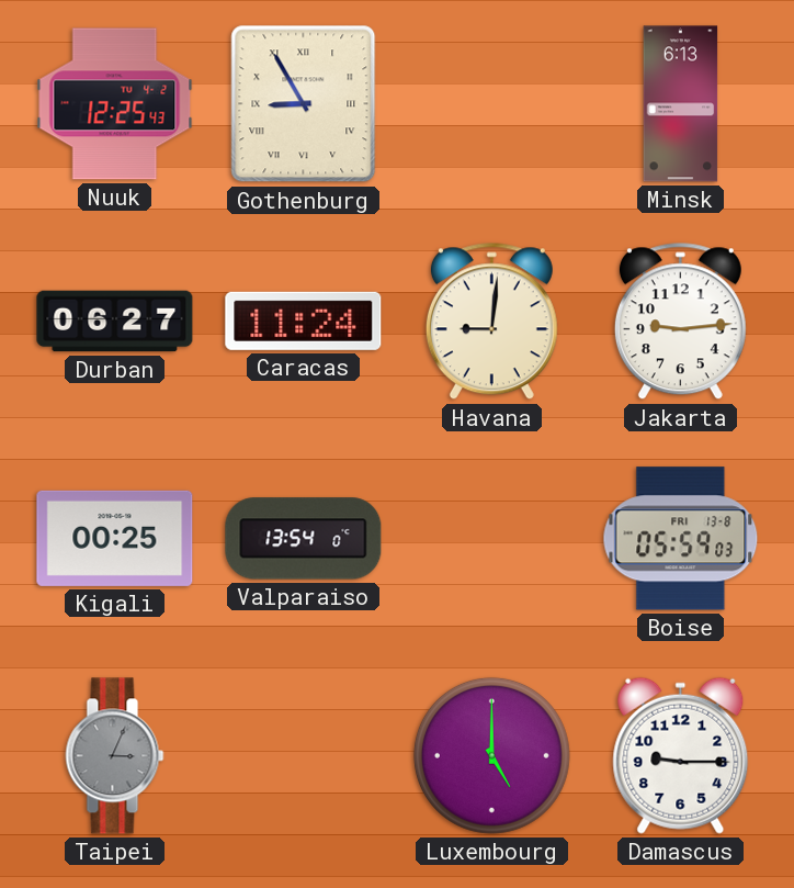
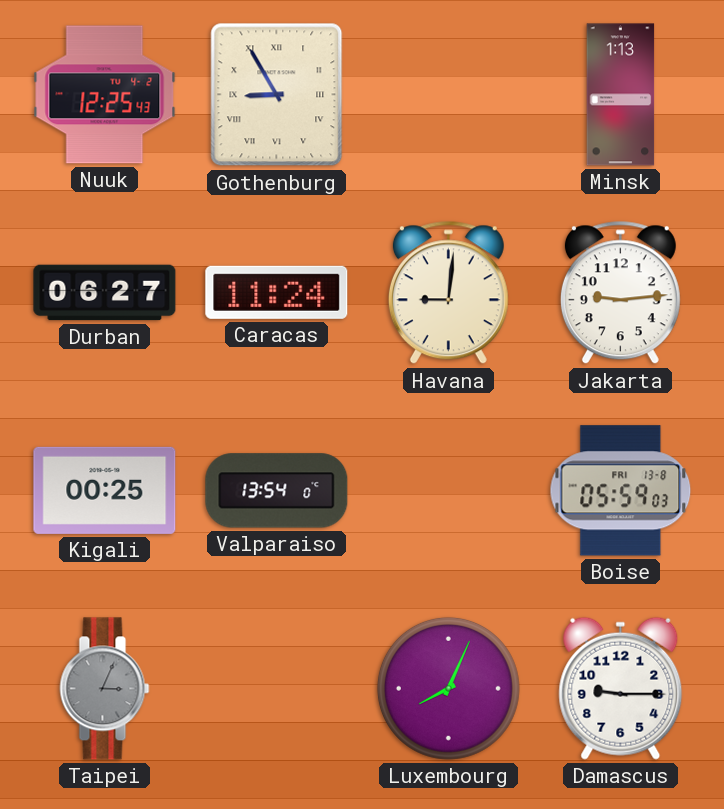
Minsk: 6:13 -> 1:13
Luxembourg: 5:00 -> 8:04
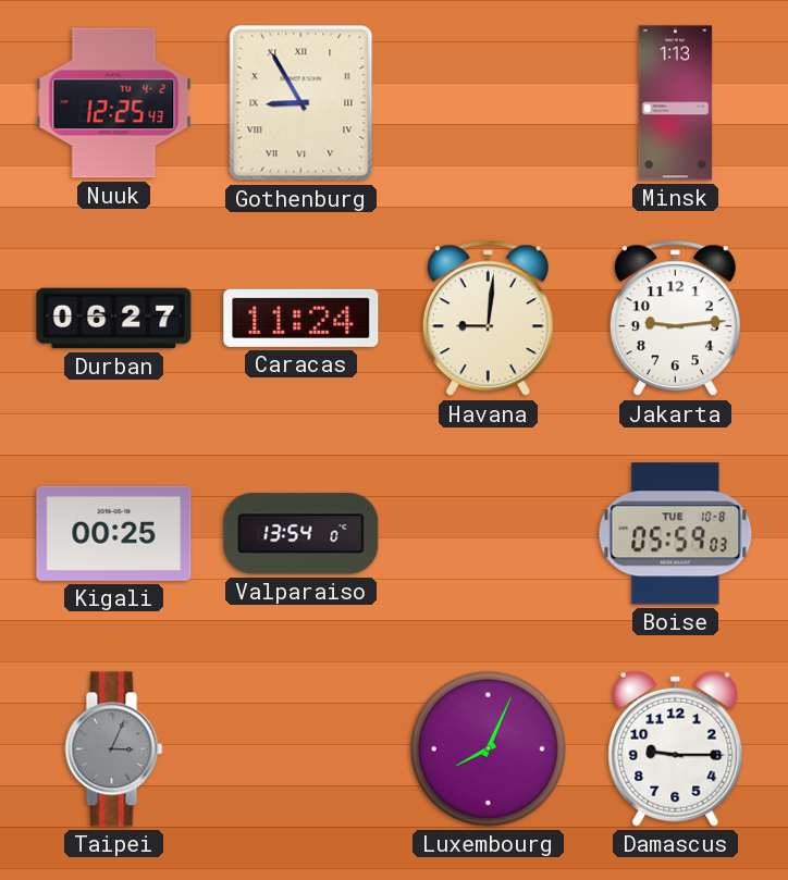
Boise date: FRI 13-8 -> TUE 10-8
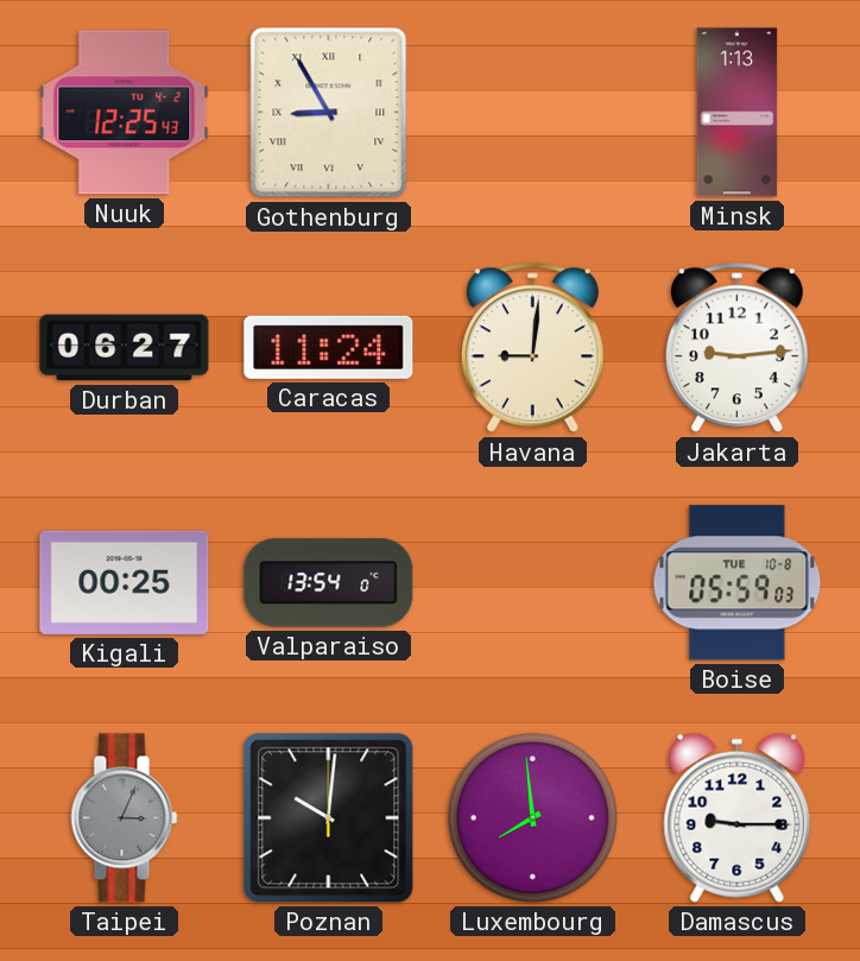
Poznan: none -> 10:01
Luxembourg: 8:04 -> 7:59
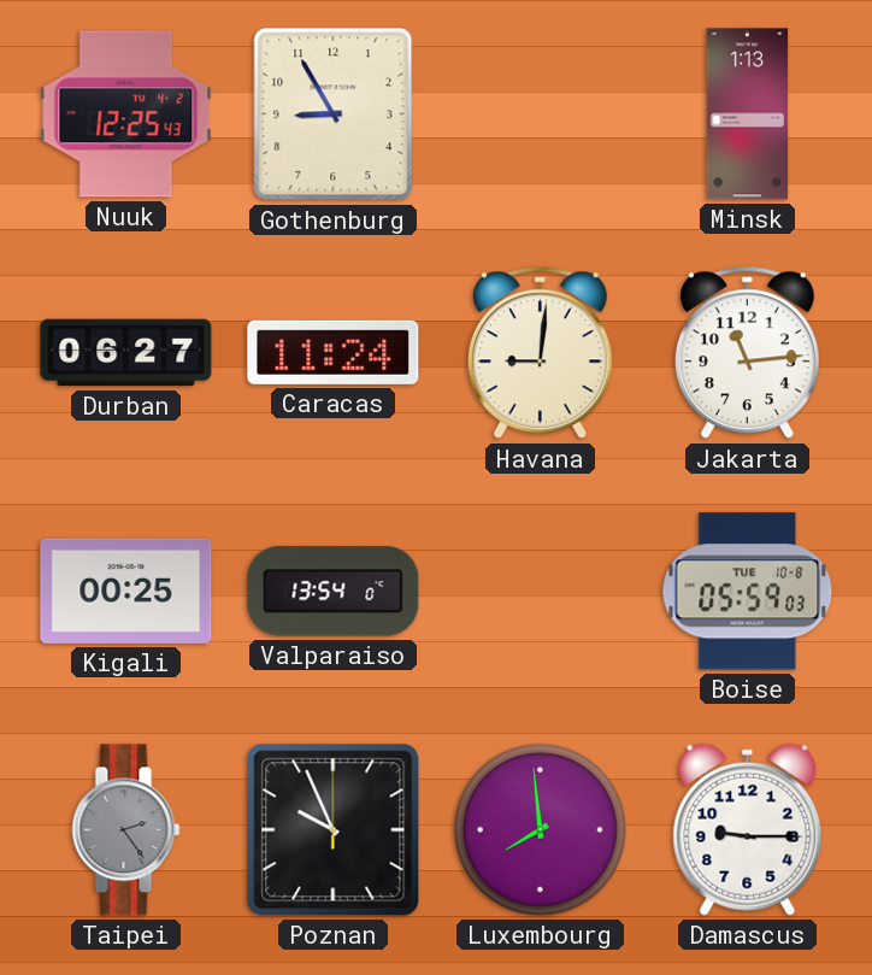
Gothenburg numerals: Roman -> Arabic
Jakarta: 9:14 -> 11:14
Taipei: 3:04 -> 2:24
Poznan: 10:01 -> 9:56
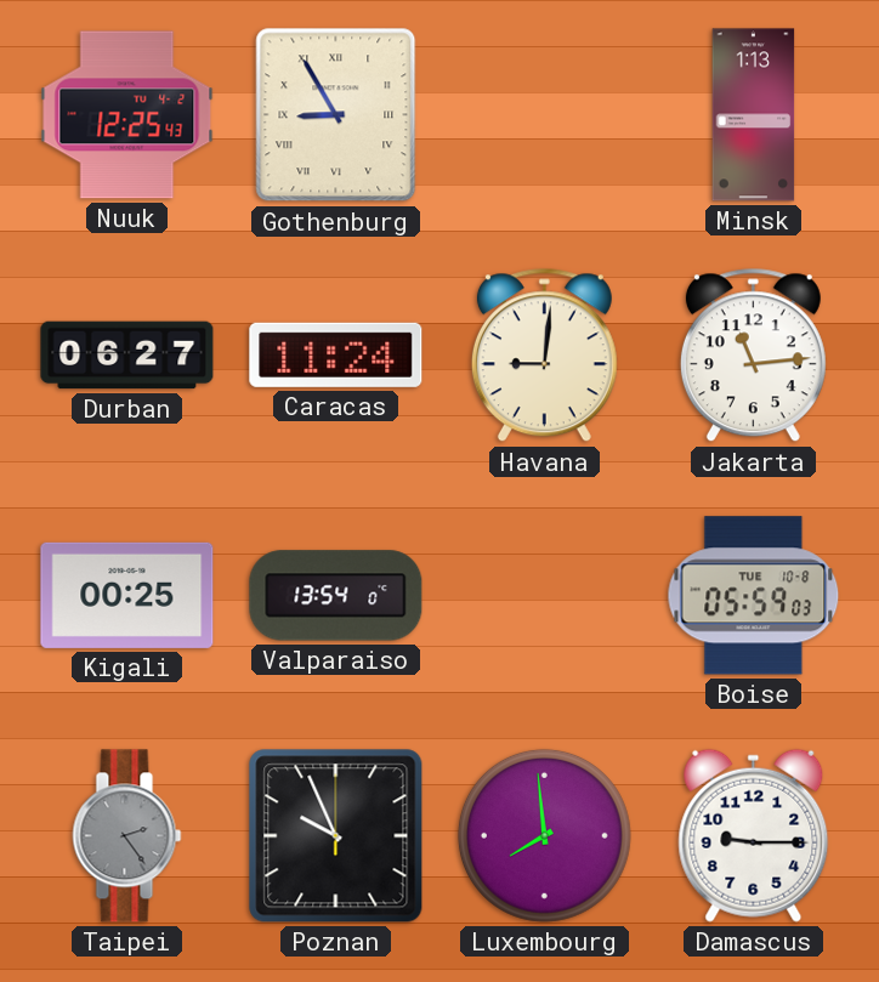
Gothenburg numerals: Arabic -> Roman
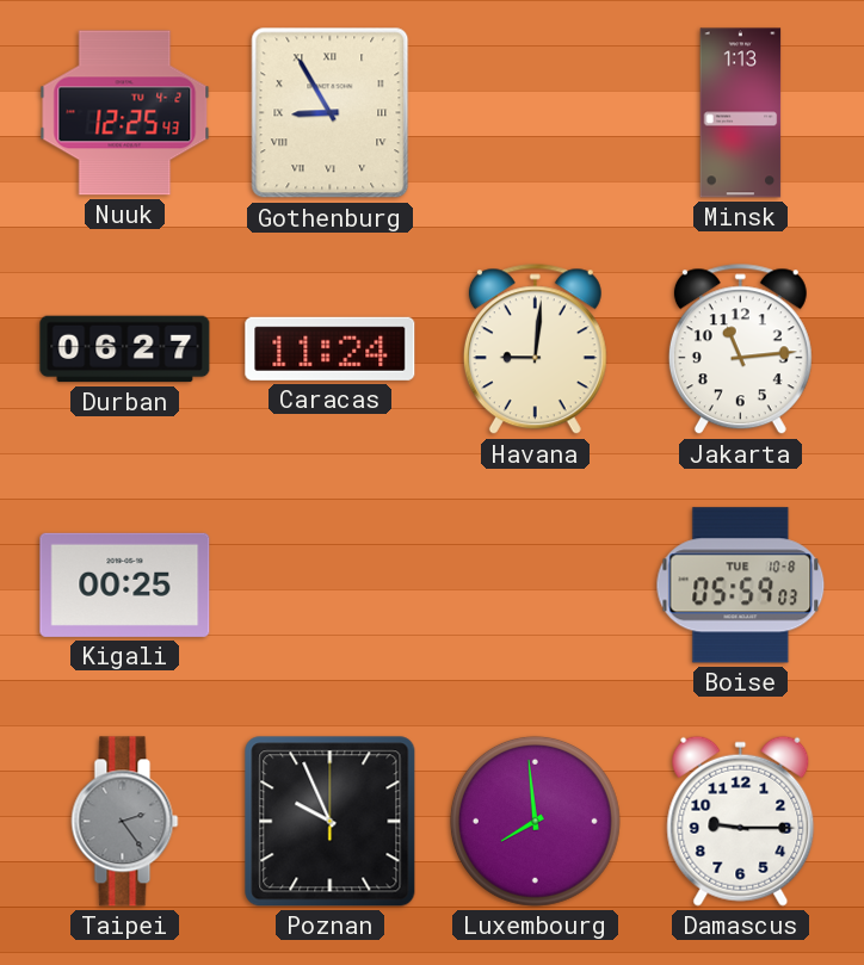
Valparaiso: 13:54 -> none
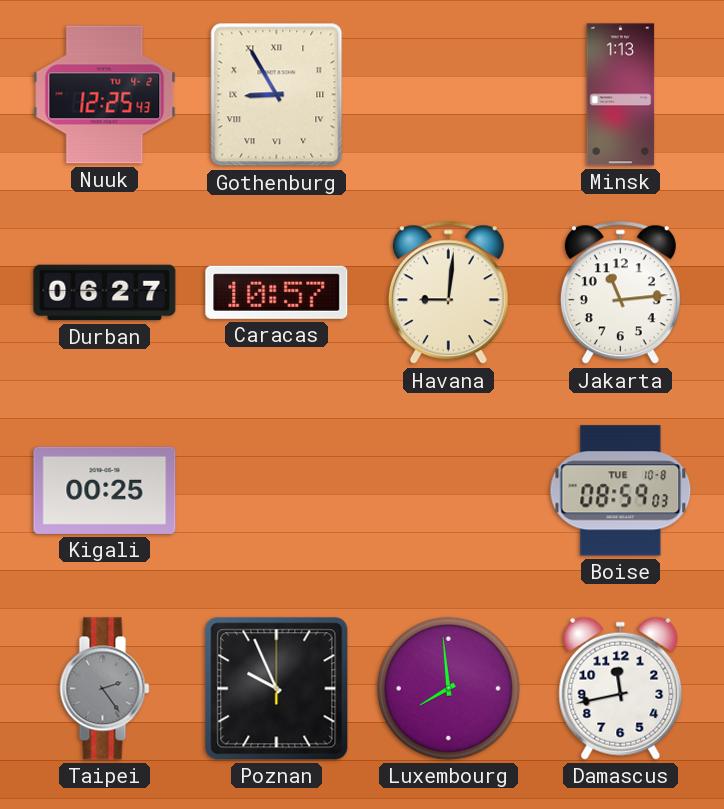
Caracas: 11:24 -> 10:57
Boise: 05:59 -> 08:59
Damascus: 9:15 -> 11:43
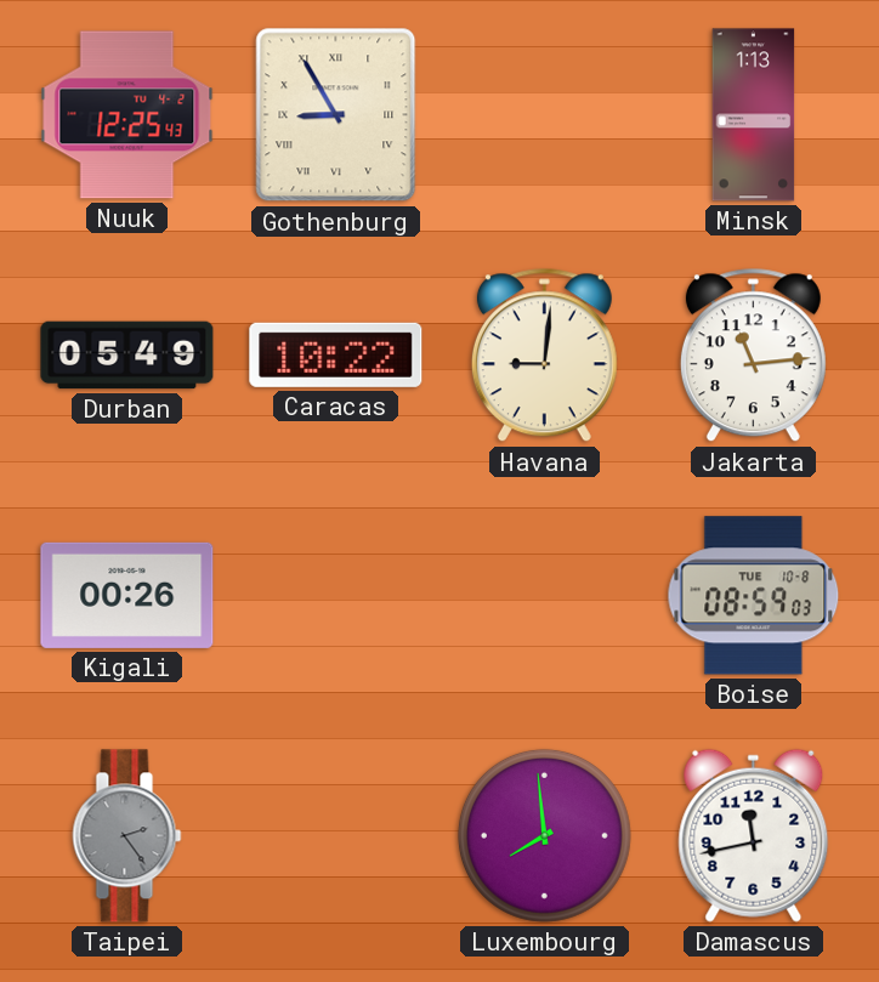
Durban: 06:27 -> 05:49
Caracas: 10:57 -> 10:22
Kigali: 00:25 -> 00:26
Poznan: 9:56 -> none
